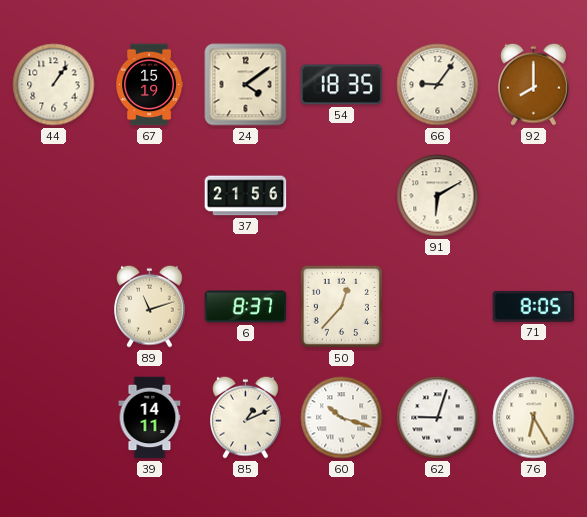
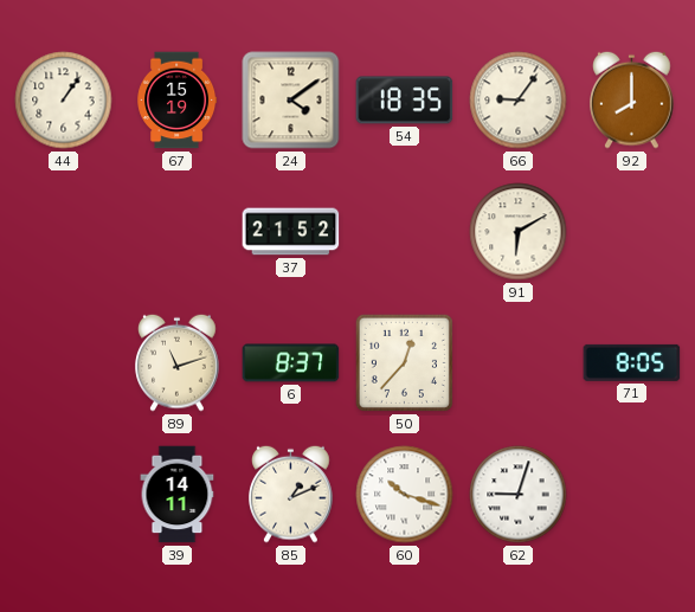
37: 21:56 -> 21:52
76: 6:25 -> none
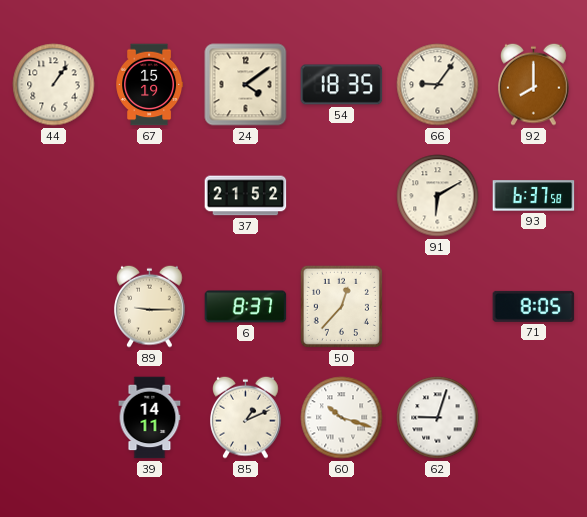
93: none -> 6:37
89: 11:12 -> 9:15
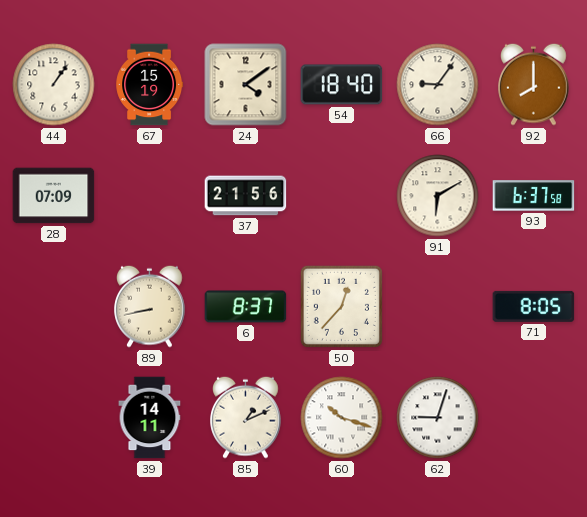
54: 18:35 -> 18:40
28: none -> 07:09
37: 21:52 -> 21:56
89: 9:15 -> 8:43
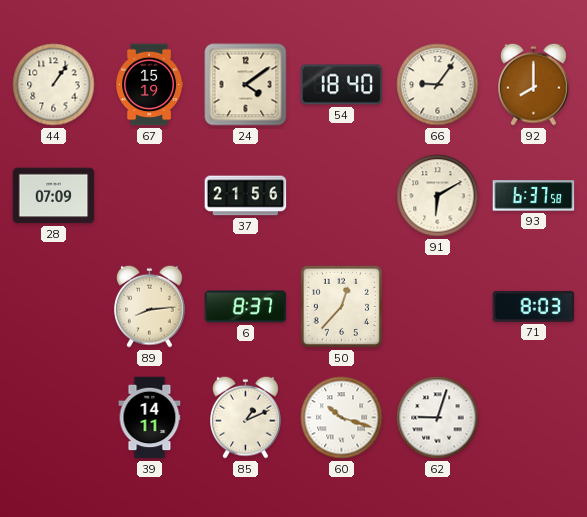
89: 8:43 -> 8:14
71: 8:05 -> 8:03
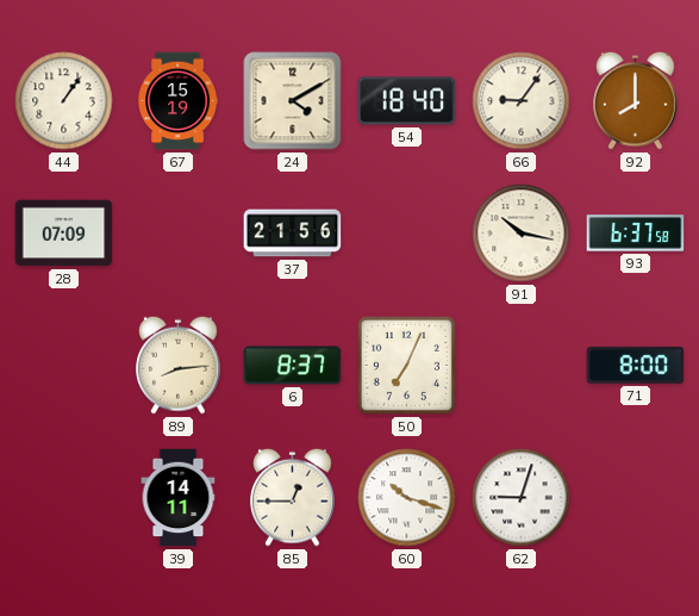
24: 4:09 -> 4:10
91: 6:10 -> 10:17
50: 12:37 -> 7:04
71: 8:03 -> 8:00
85: 1:11 -> 12:45
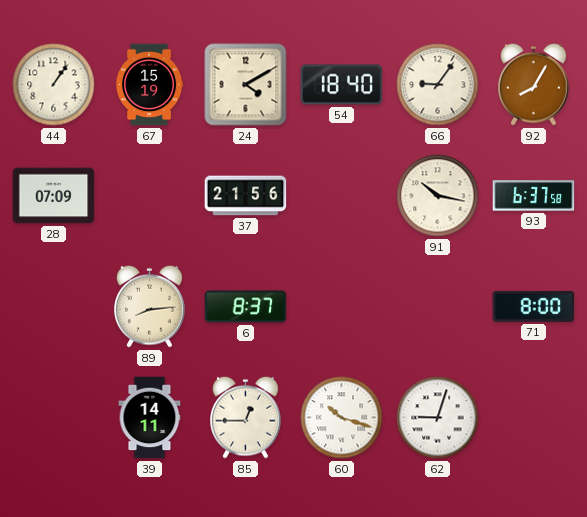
92: 8:00 -> 8:05
50: 7:04 -> none
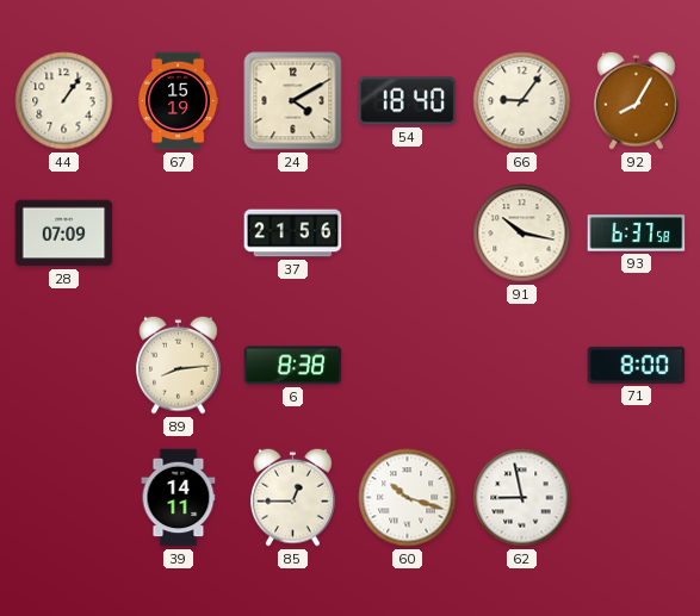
6: 8:37 -> 8:38
62: 9:03 -> 8:58
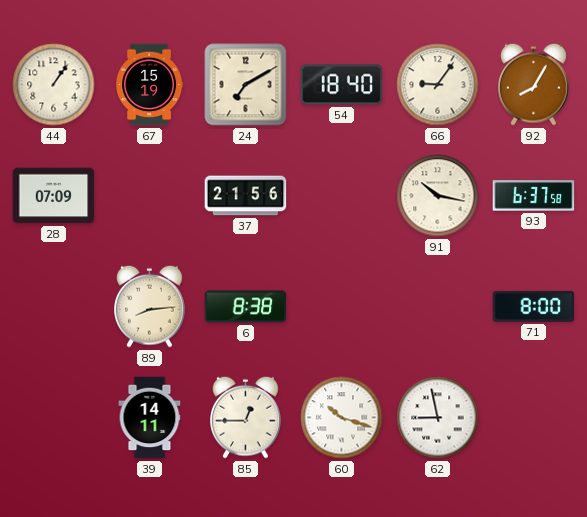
24: 4:10 -> 7:10
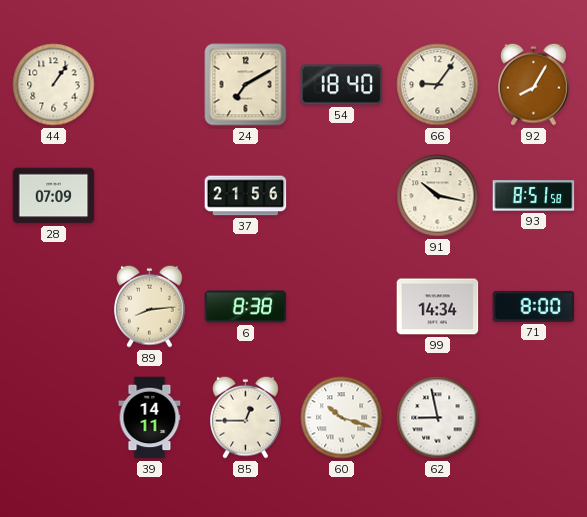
67: 15:19 -> none
93: 6:37 -> 8:51
99: none -> 14:34
